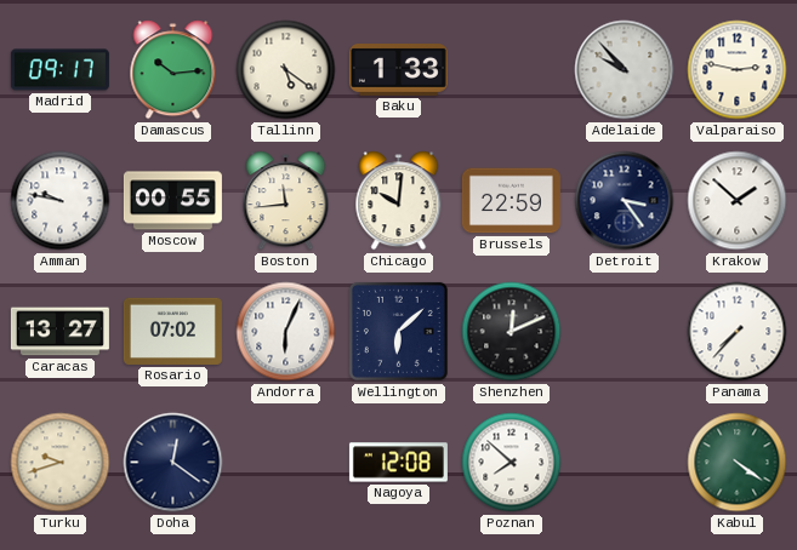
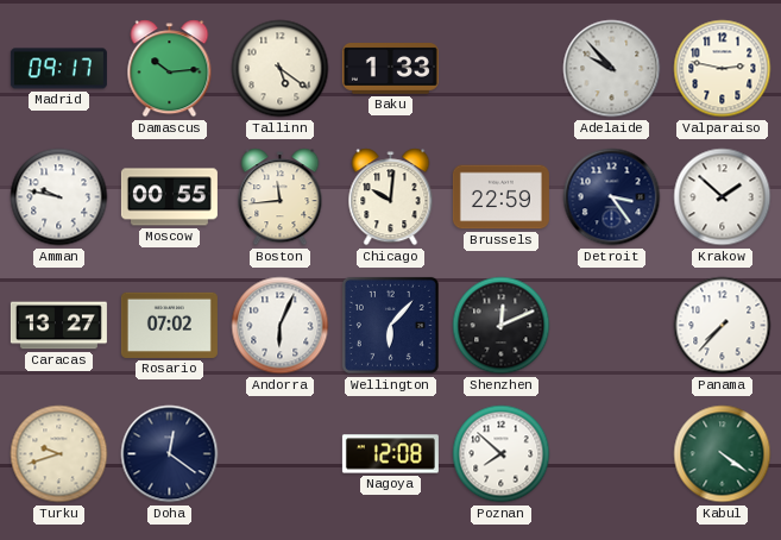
Wellington: 6:08 -> 6:07
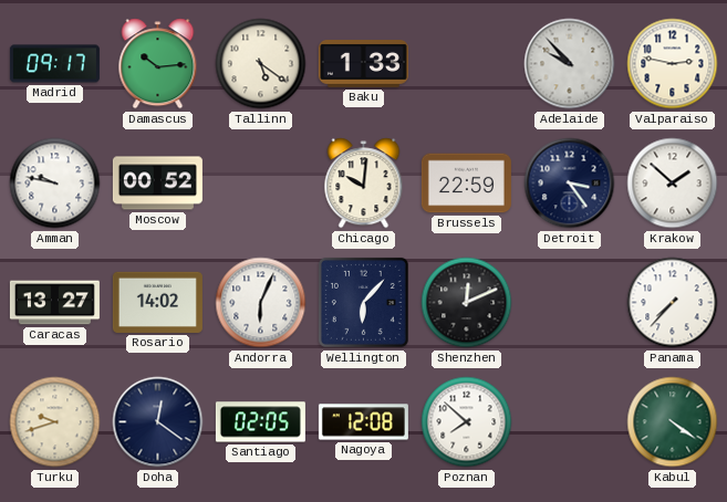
Moscow: 00:55 -> 00:52
Boston: 11:44 -> none
Rosario: 07:02 -> 14:02
Santiago: none -> 02:05
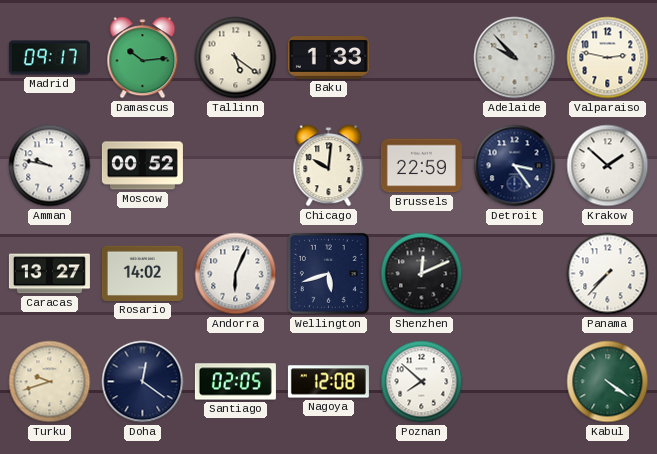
Wellington: 6:07 -> 5:42
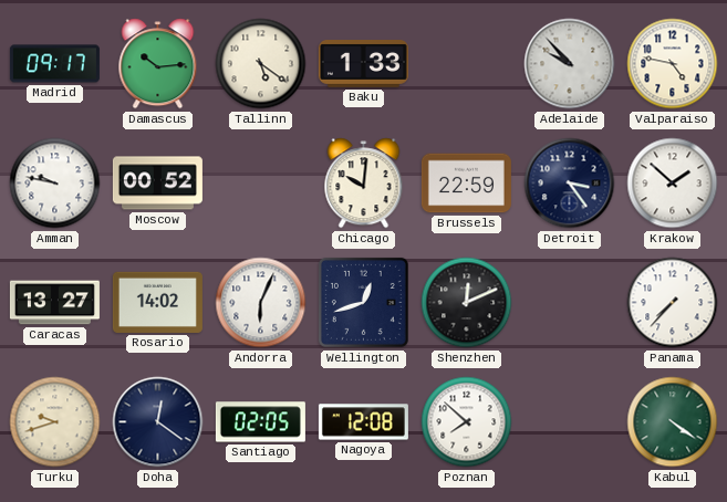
Valparaiso: 2:47 -> 4:47
Wellington: 5:42 -> 12:42
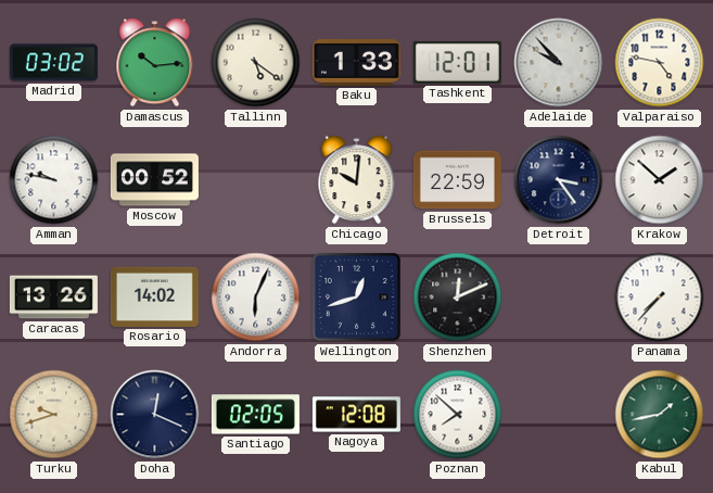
Madrid: 09:17 -> 03:02
Tashkent: none -> 12:01
Caracas: 13:27 -> 13:26
Doha: 12:21 -> 12:19
Kabul: 4:21 -> 1:43
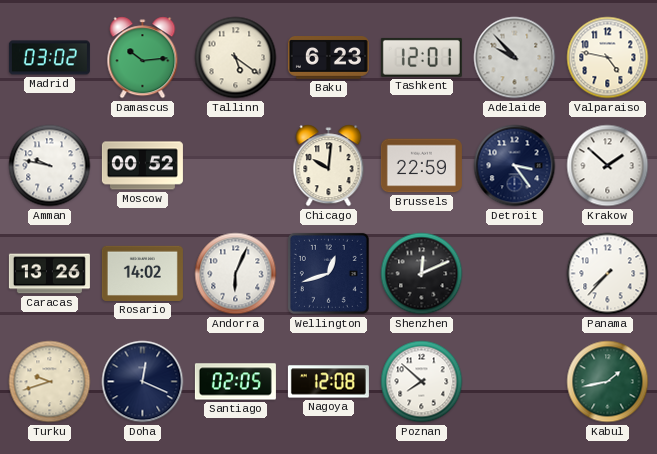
Baku: 1:33 -> 6:23
